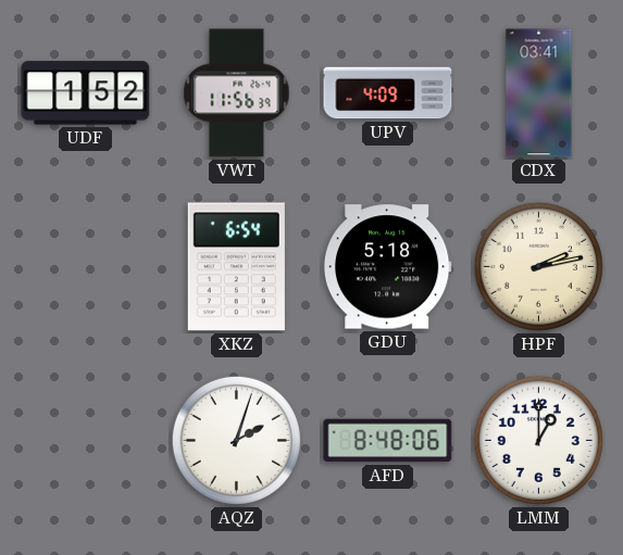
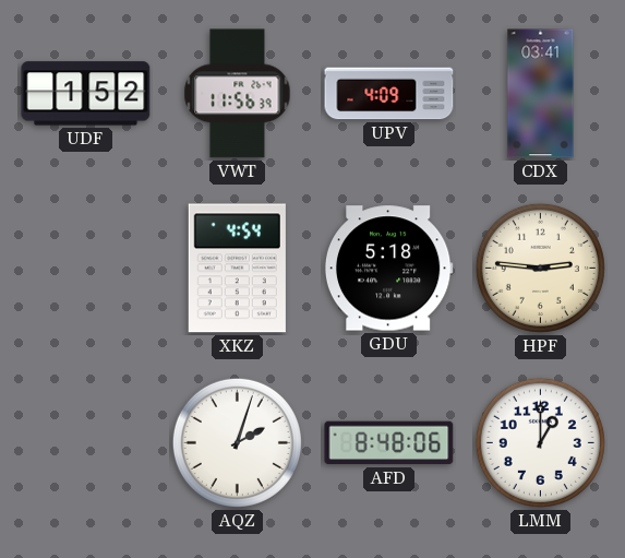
XKZ: 6:54 -> 4:54
HPF: 2:13 -> 2:46
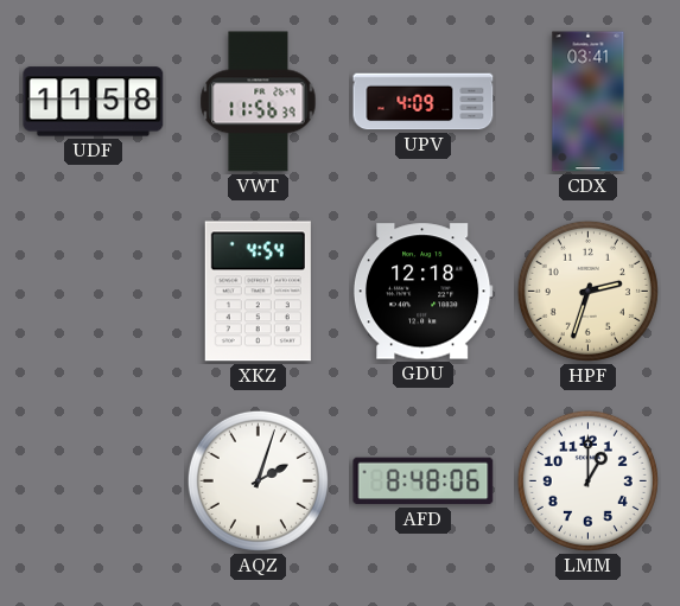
UDF: 1:52 -> 11:58
GDU: 5:18 -> 12:18
HPF: 2:46 -> 2:33
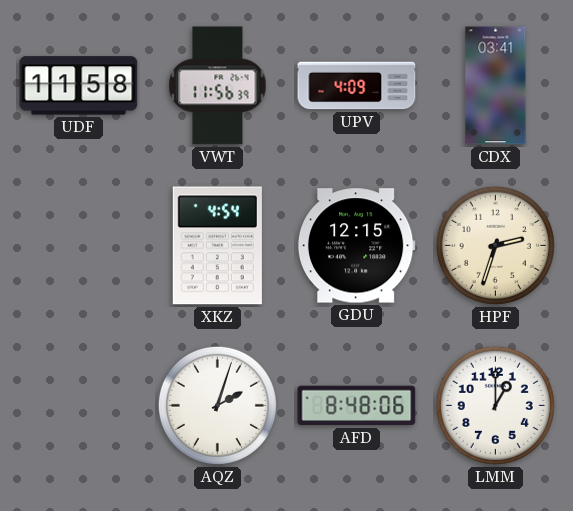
GDU: 12:18 -> 12:15
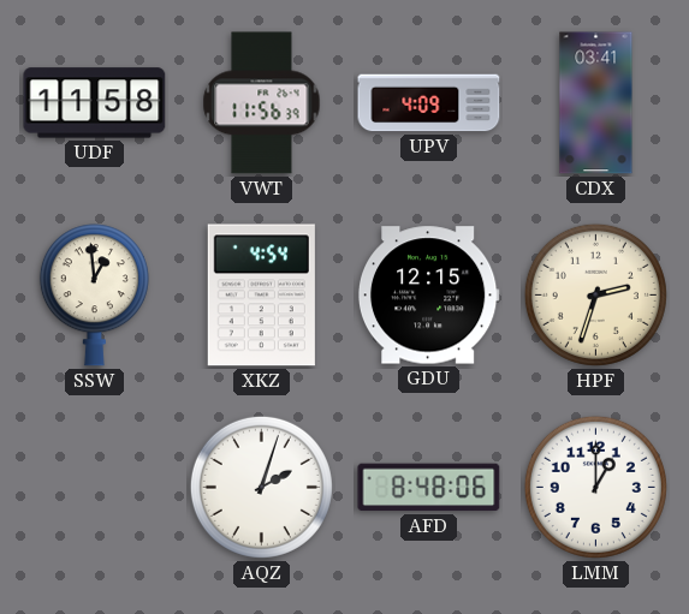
SSW: none -> 12:59
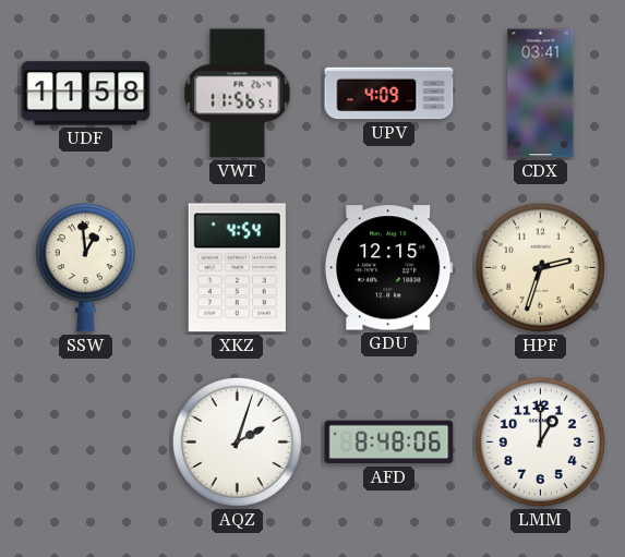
VWT: 11:56:39 -> 11:56:51
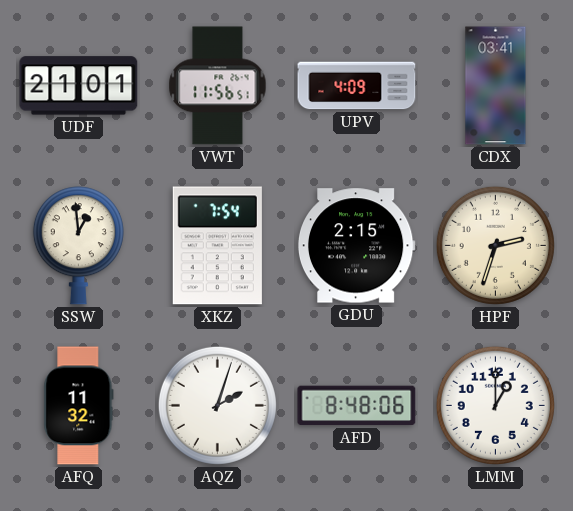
UDF: 11:58 -> 21:01
XKZ: 4:54 -> 7:54
GDU: 12:15 -> 2:15
AFQ: none -> 11:32
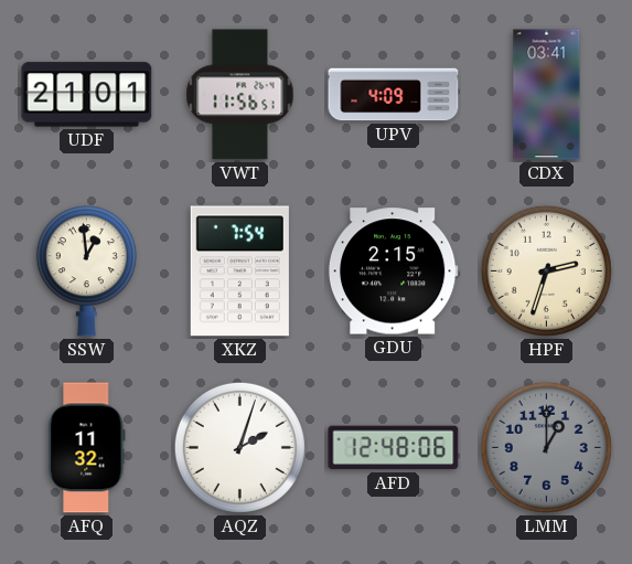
AFD: 8:48 -> 12:48
LMM dial: white -> grey
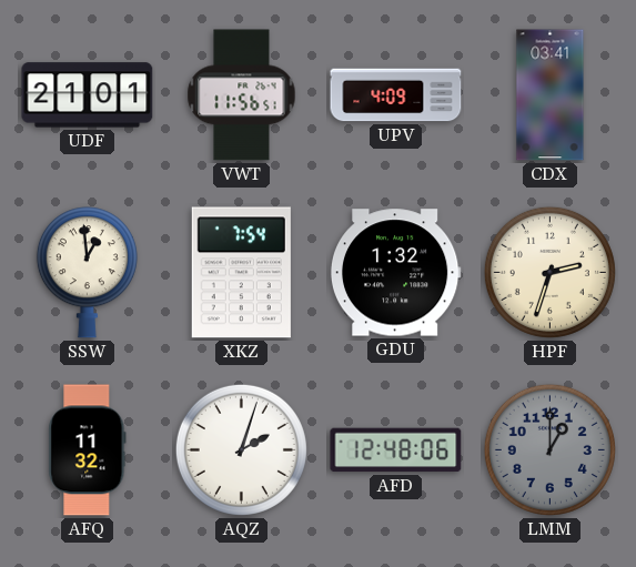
GDU: 2:15 -> 1:32
